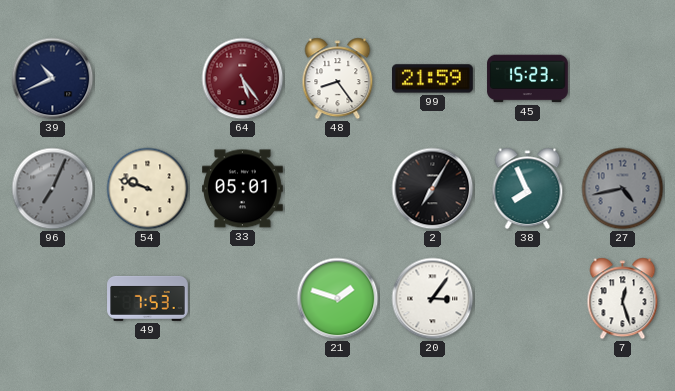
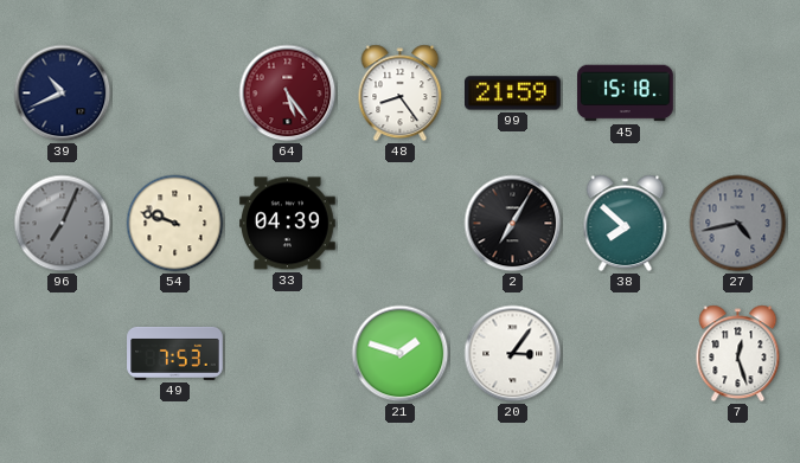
45: 15:23 -> 15:18
33: 05:01 -> 04:39
38: 7:56 -> 7:52
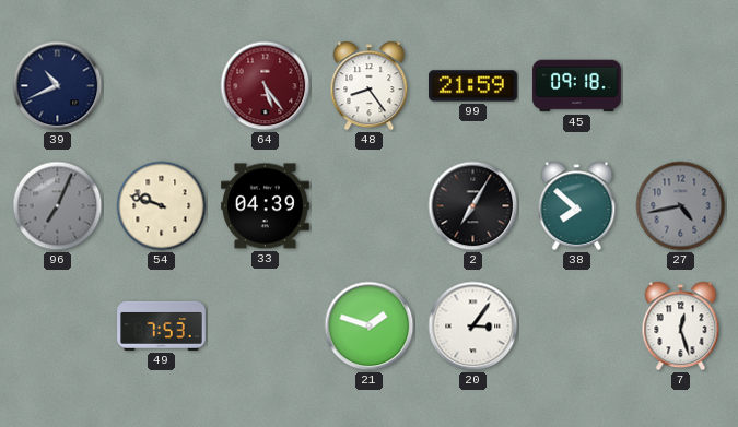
45: 15:18 -> 09:18
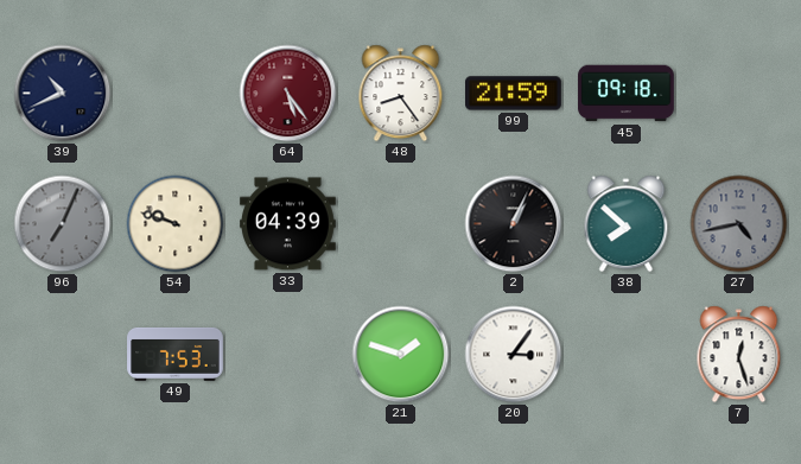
2: 7:05 -> 1:04
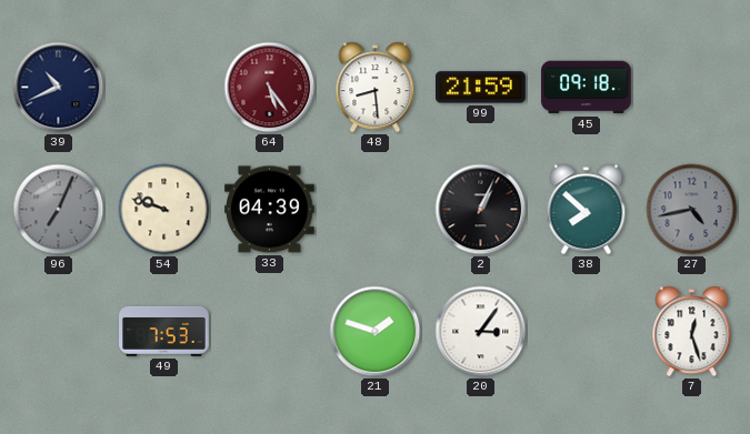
48: 8:24 -> 8:29
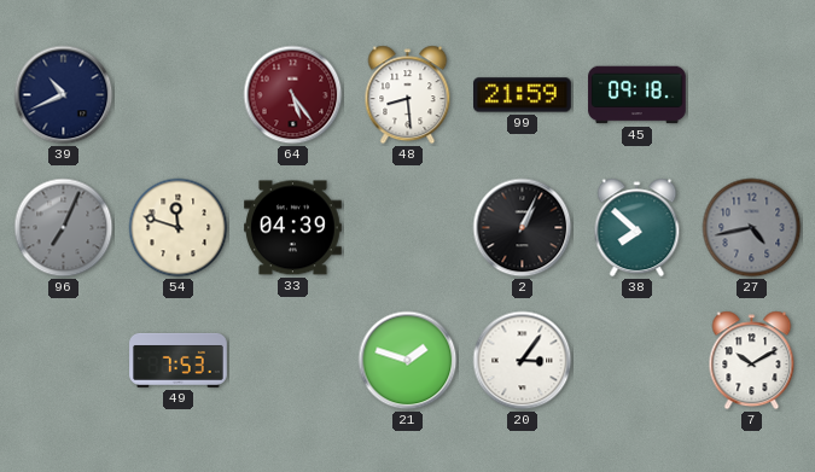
54: 9:48 -> 11:48
7: 12:27 -> 10:10
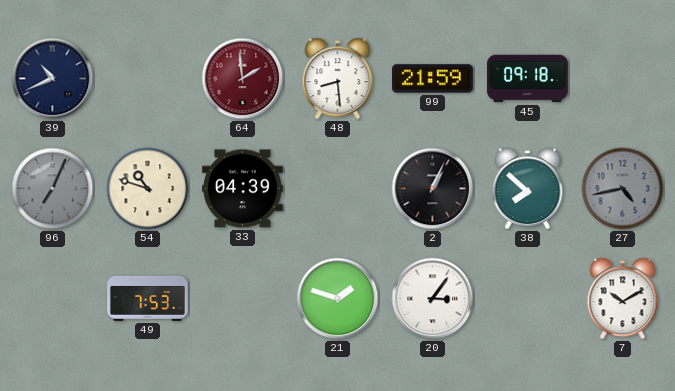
64: 5:24 -> 1:59
54: 11:48 -> 10:48
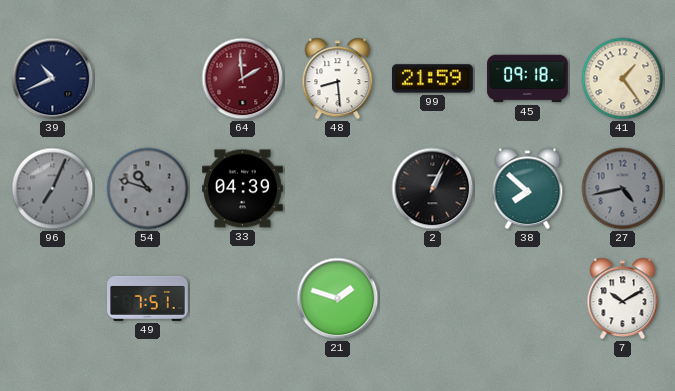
41: none -> 1:24
54 dial: cream -> grey
49: 7:53 -> 7:51
20: 3:06 -> none
